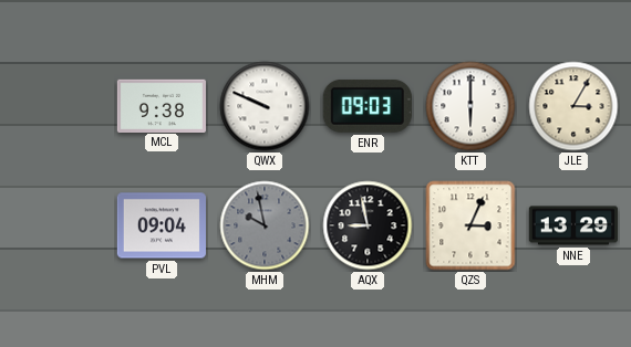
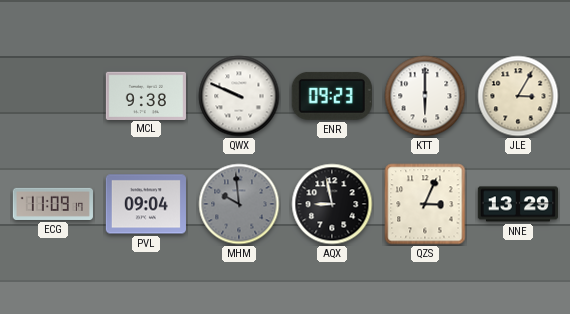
ENR: 09:03 -> 09:23
ECG: none -> 11:09
MHM: 9:58 -> 9:59
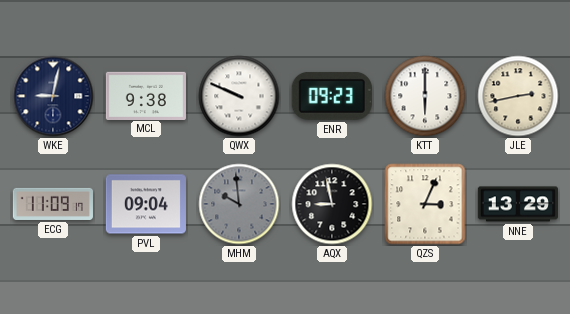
WKE: none -> 9:02
JLE: 3:05 -> 2:43
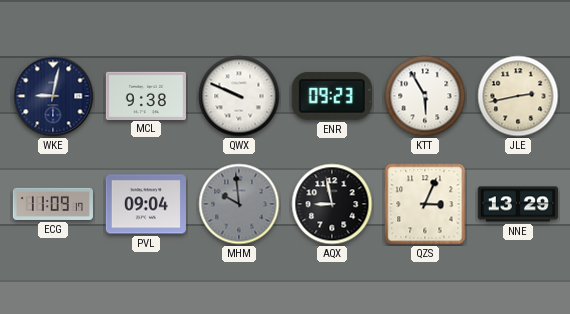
KTT: 6:00 -> 5:55
